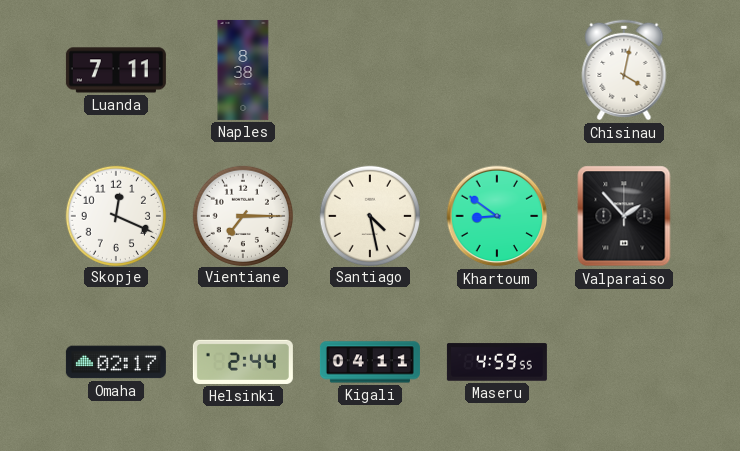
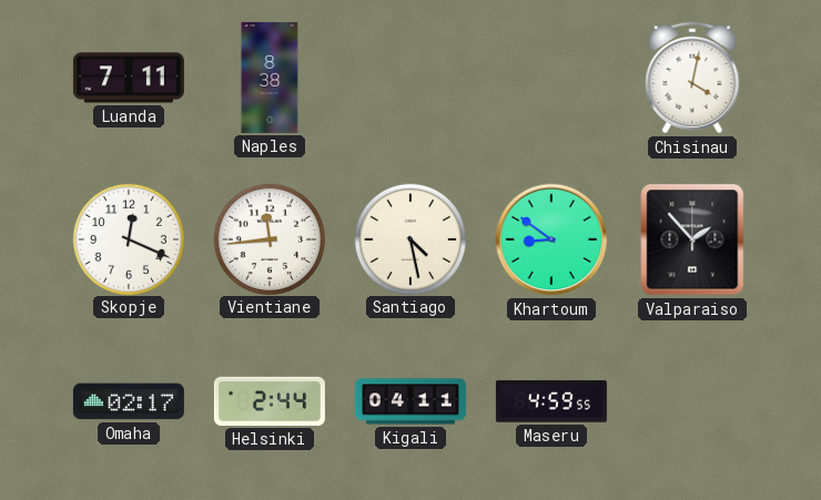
Vientiane: 7:15 -> 11:44
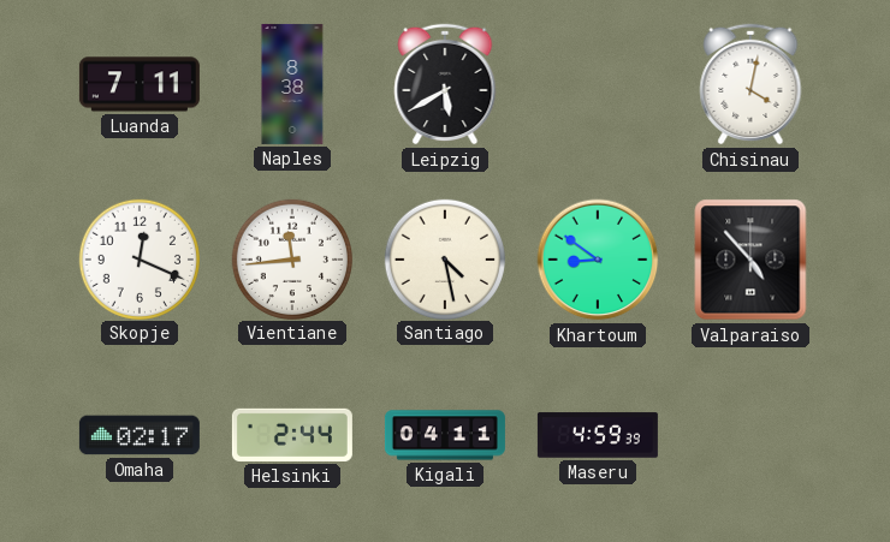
Leipzig: none -> 5:40
Valparaiso: 1:53 -> 4:53
Maseru: 4:59:55 -> 4:59:39
